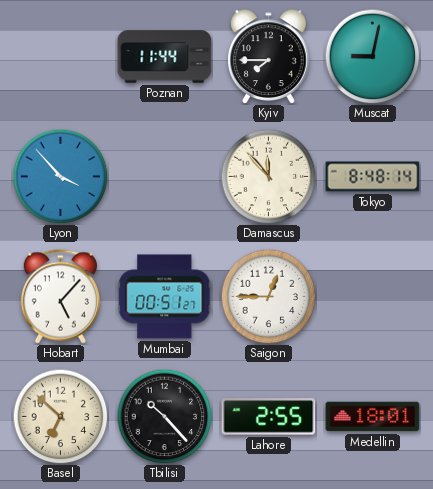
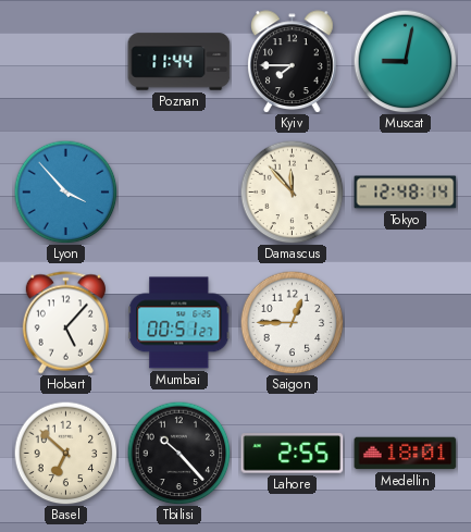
Tokyo: 8:48 -> 12:48
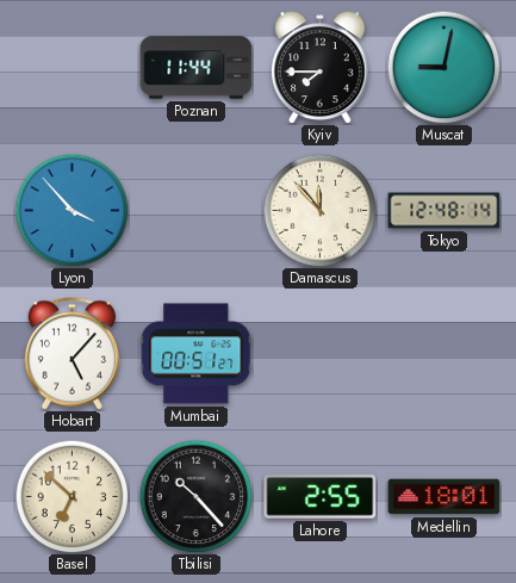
Saigon: 12:45 -> none
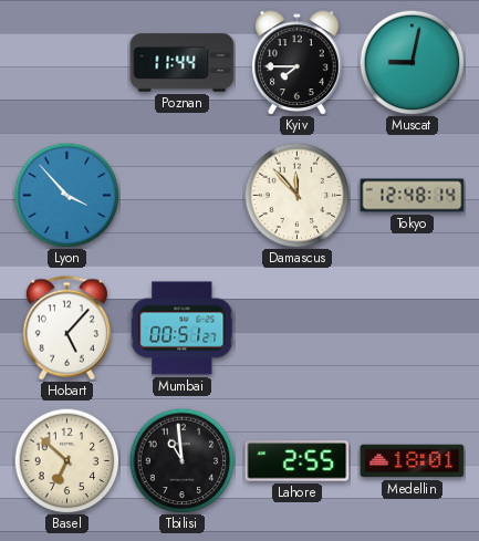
Tbilisi: 10:23 -> 10:59
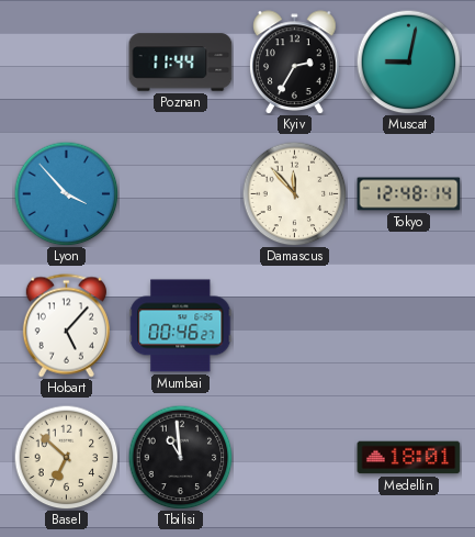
Kyiv: 7:45 -> 2:35
Mumbai: 00:51 -> 00:46
Lahore: 2:55 -> none
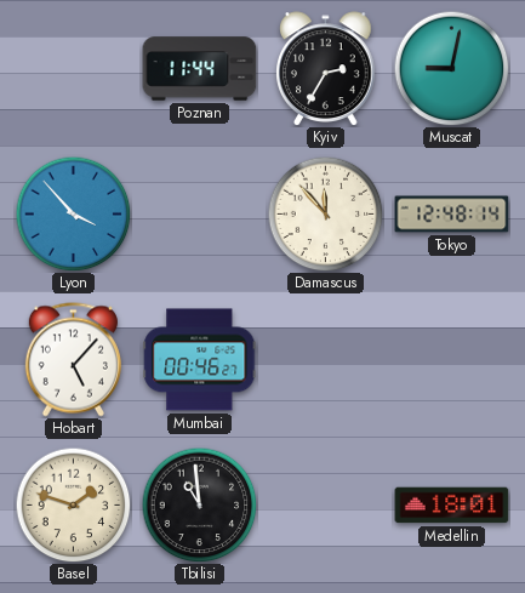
Basel: 6:52 -> 1:48
